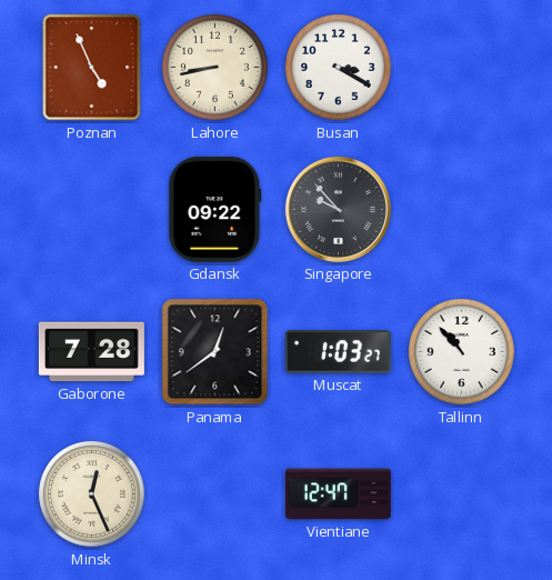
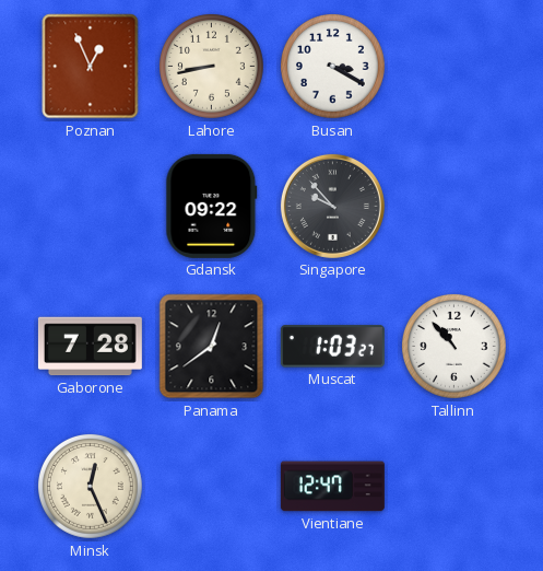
Poznan: 4:56 -> 12:56
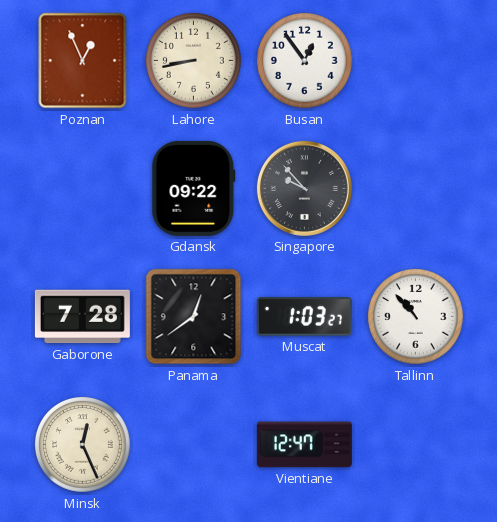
Busan: 3:20 -> 12:54
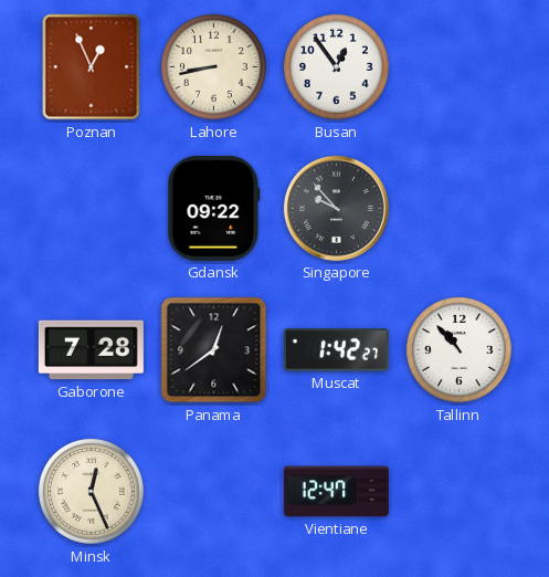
Muscat: 1:03 -> 1:42
